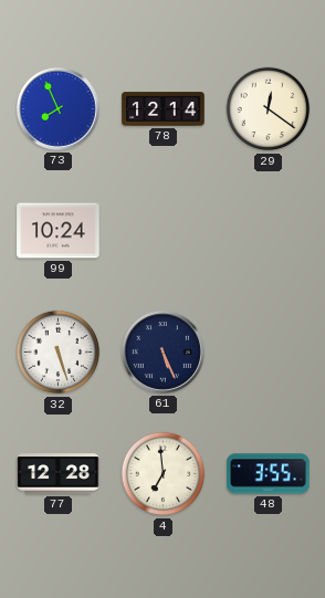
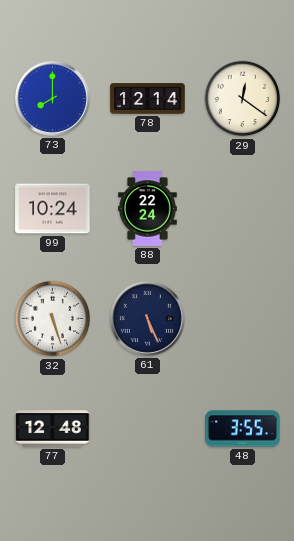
73: 7:56 -> 8:00
88: none -> 22:24
77: 12:28 -> 12:48
4: 6:59 -> none
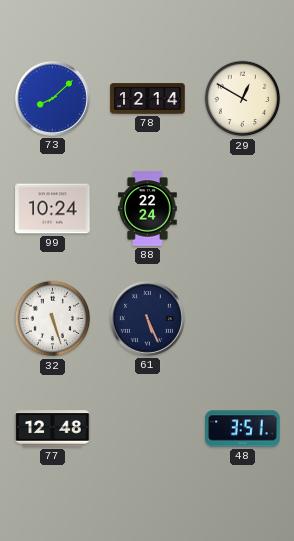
73: 8:00 -> 8:08
29: 12:21 -> 12:50
48: 3:55 -> 3:51
